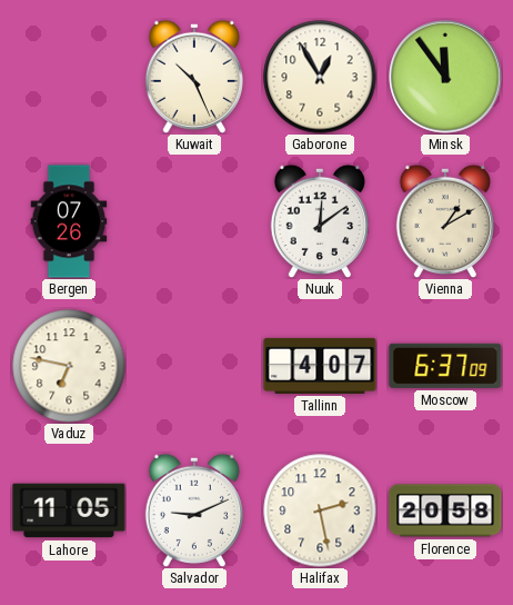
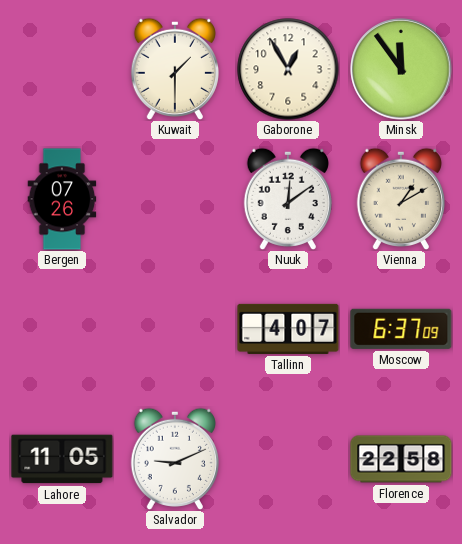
Kuwait: 10:26 -> 1:30
Vaduz: 6:47 -> none
Halifax: 2:28 -> none
Florence: 20:58 -> 22:58
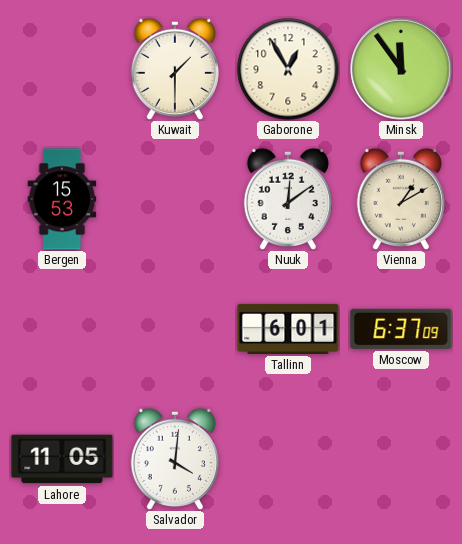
Bergen: 07:26 -> 15:53
Tallinn: 4:07 -> 6:01
Salvador: 9:11 -> 4:01
Florence: 22:58 -> none
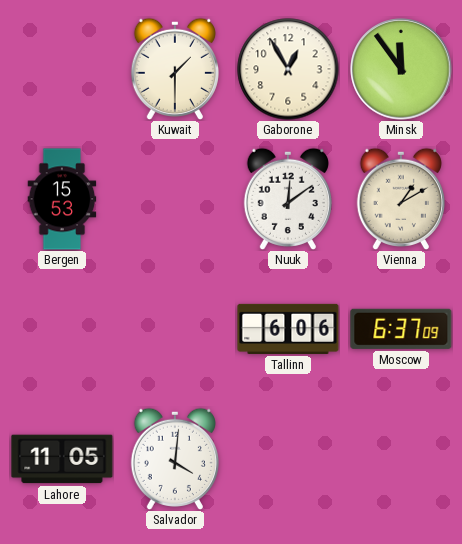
Tallinn: 6:01 -> 6:06
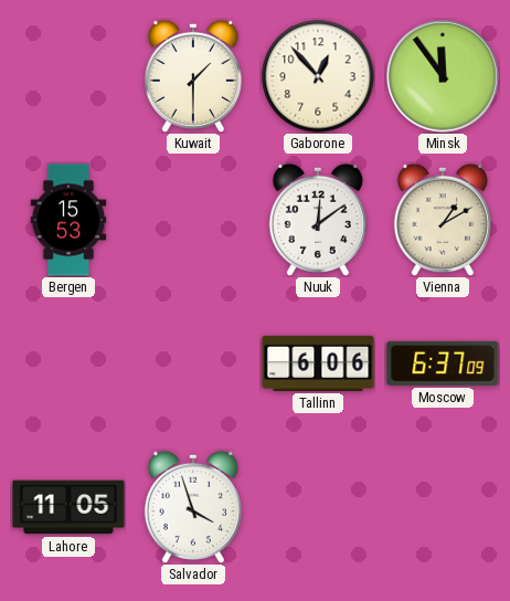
Gaborone: 12:55 -> 12:53
Salvador: 4:01 -> 3:57
